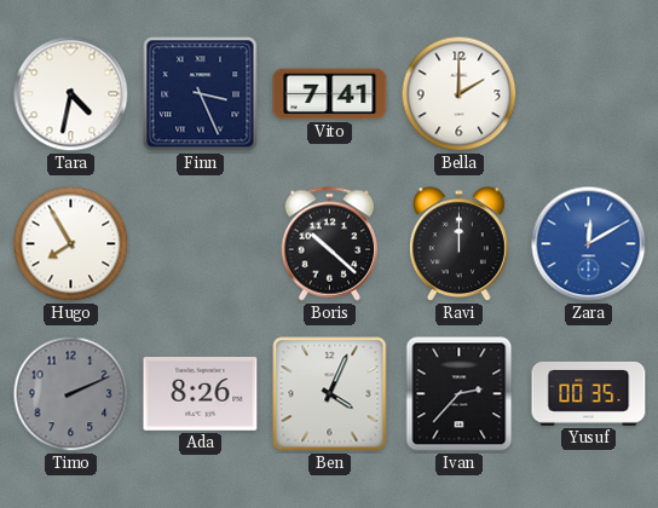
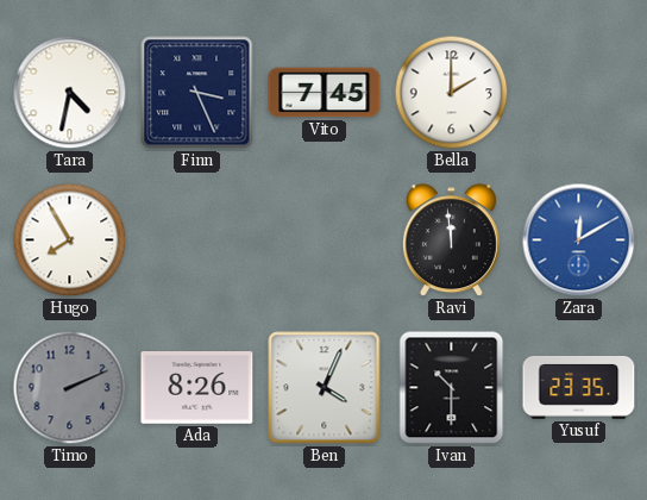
Vito: 7:41 -> 7:45
Boris: 10:22 -> none
Ravi: 12:00 -> 11:59
Ivan: 2:37 -> 10:30
Yusuf: 00:35 -> 23:35
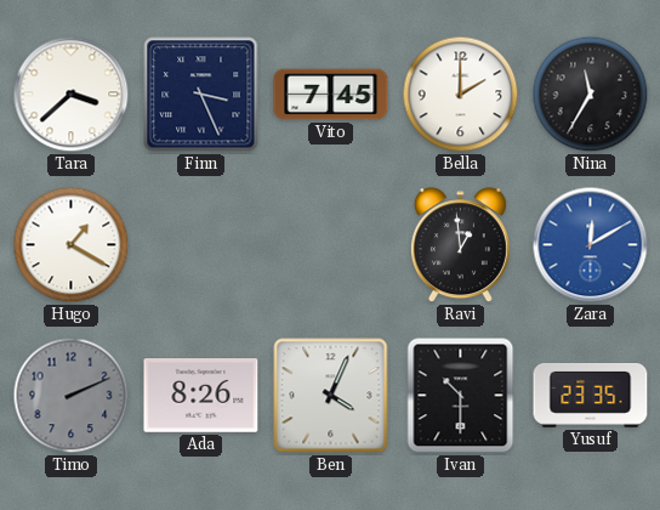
Tara: 4:32 -> 3:38
Nina: none -> 11:35
Hugo: 7:55 -> 1:20
Ravi: 11:59 -> 12:59
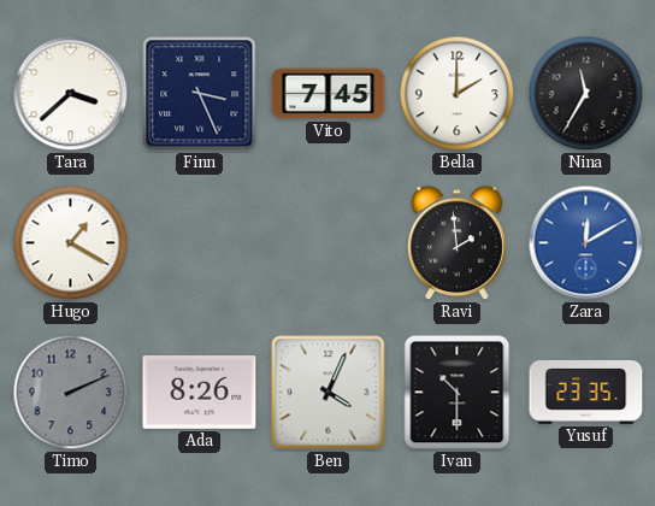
Ravi: 12:59 -> 1:59
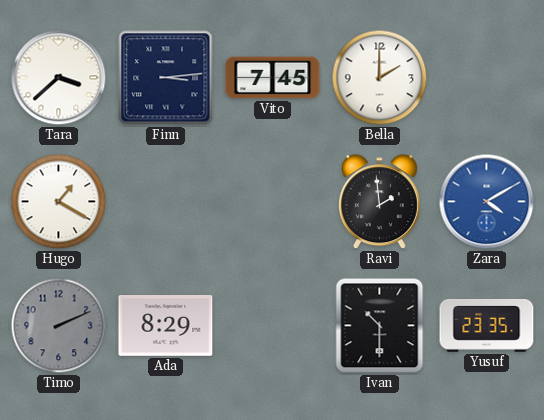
Finn: 3:26 -> 3:14
Nina: 11:35 -> none
Zara: 12:10 -> 4:10
Ada: 8:26 -> 8:29
Ben: 4:04 -> none
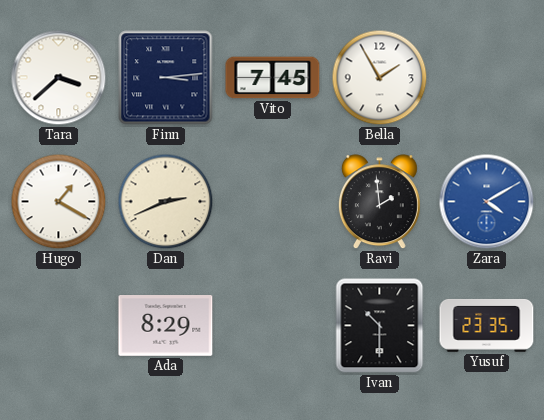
Bella: 2:00 -> 1:55
Dan: none -> 2:41
Timo: 2:11 -> none
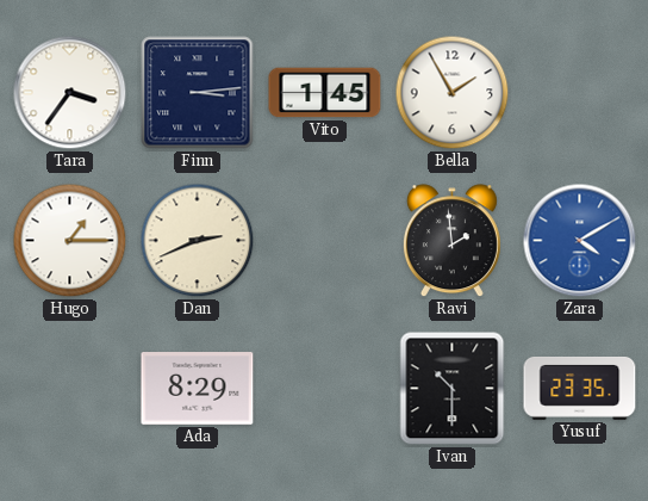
Tara: 3:38 -> 3:36
Vito: 7:45 -> 1:45
Hugo: 1:20 -> 1:15
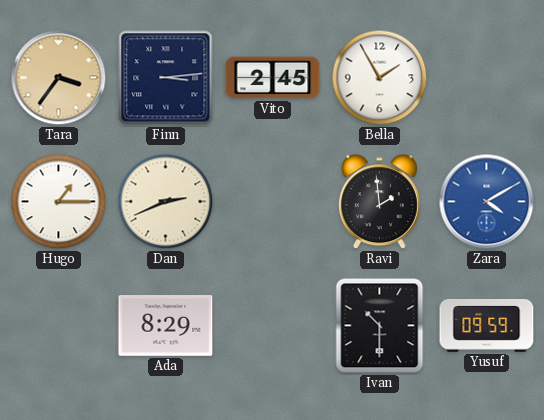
Tara dial: white -> champagne
Vito: 1:45 -> 2:45
Yusuf: 23:35 -> 09:59
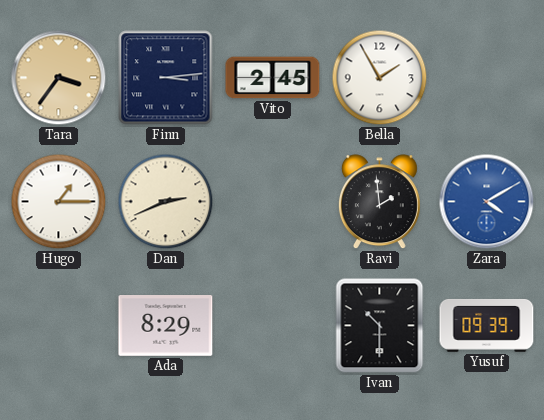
Yusuf: 09:59 -> 09:39
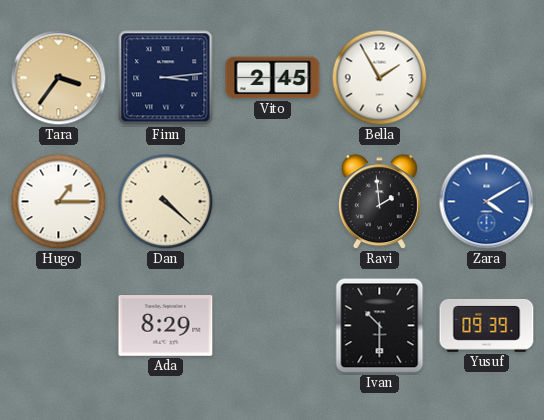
Dan: 2:41 -> 4:22
